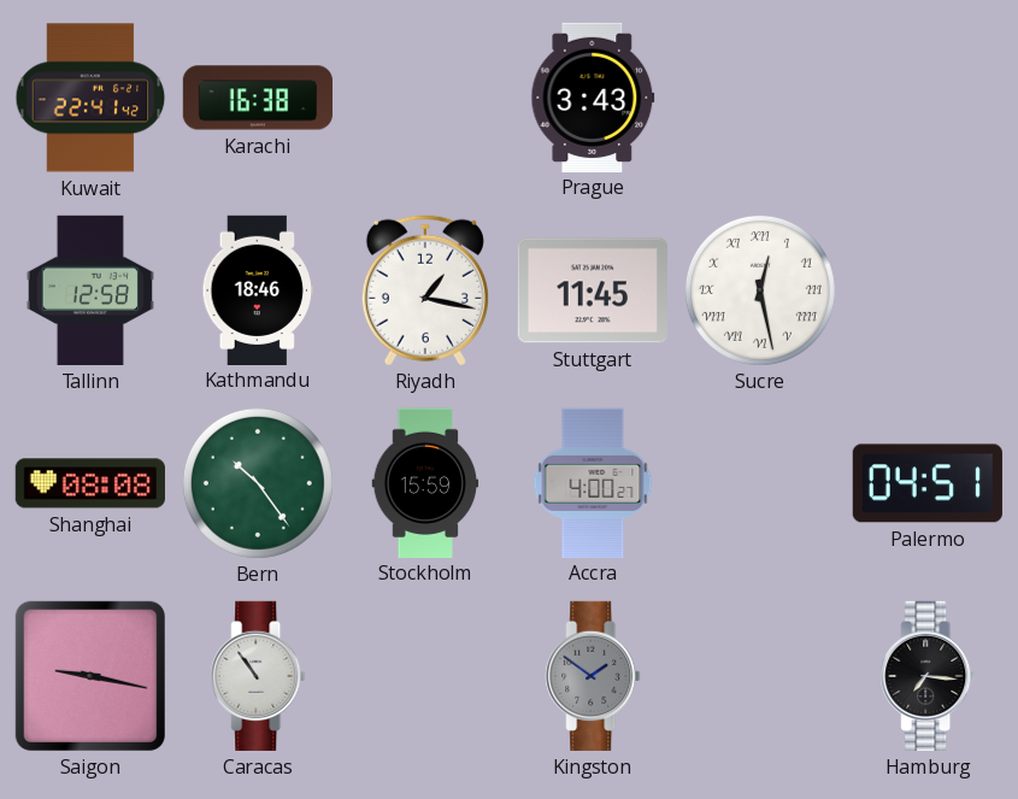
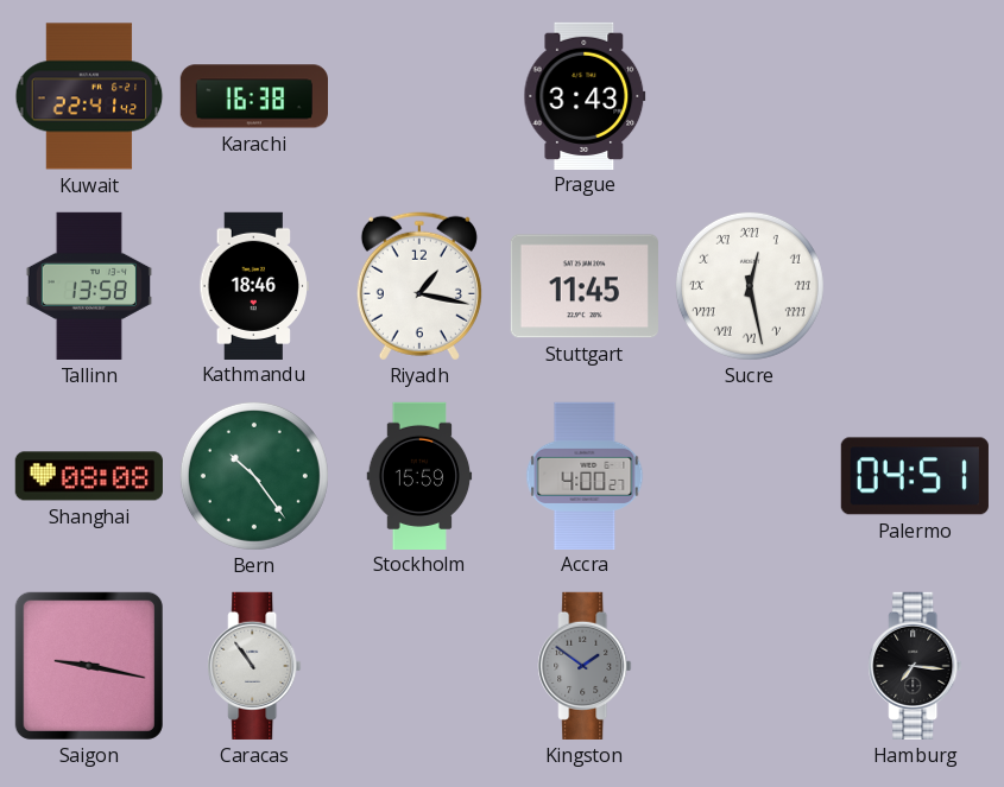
Tallinn: 12:58 -> 13:58
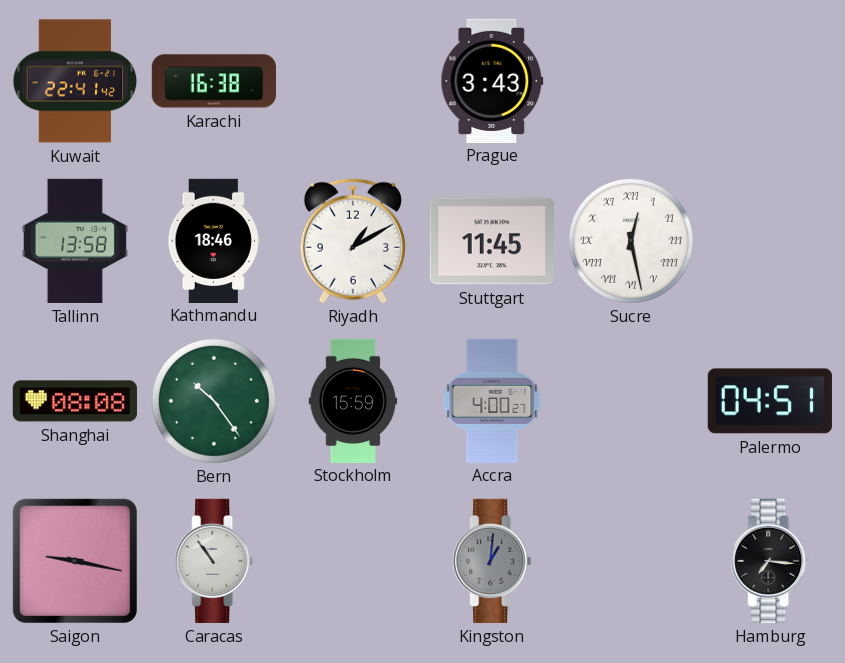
Riyadh: 1:17 -> 1:10
Kingston: 1:51 -> 1:01
